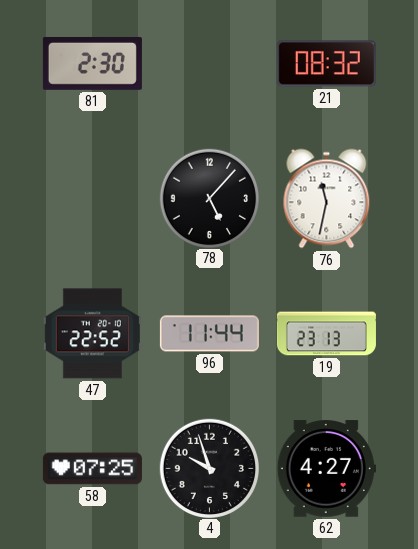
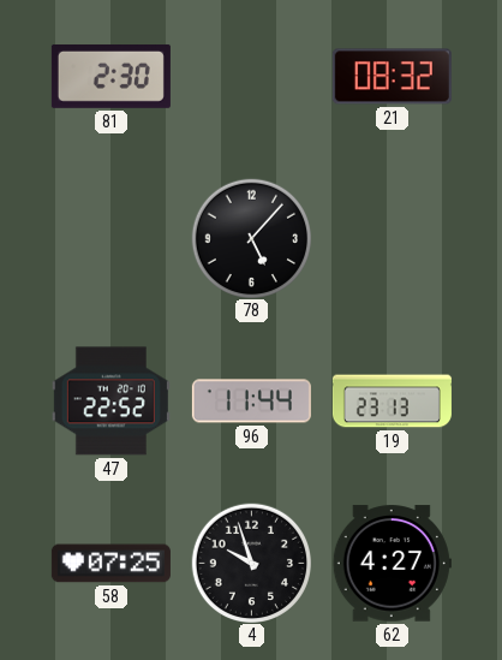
76: 11:32 -> none
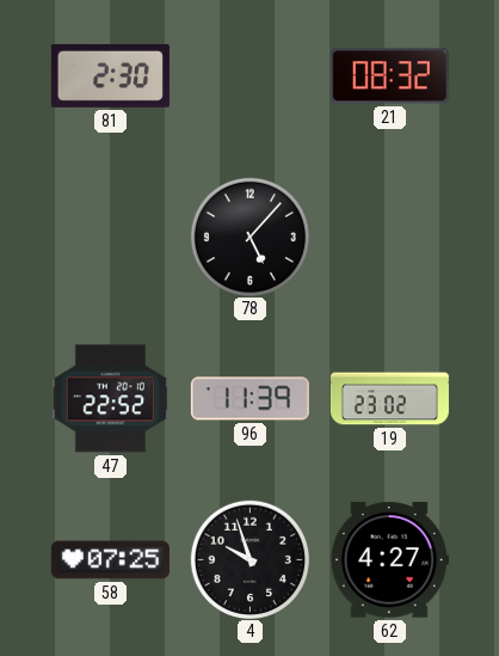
96: 11:44 -> 11:39
19: 23:13 -> 23:02
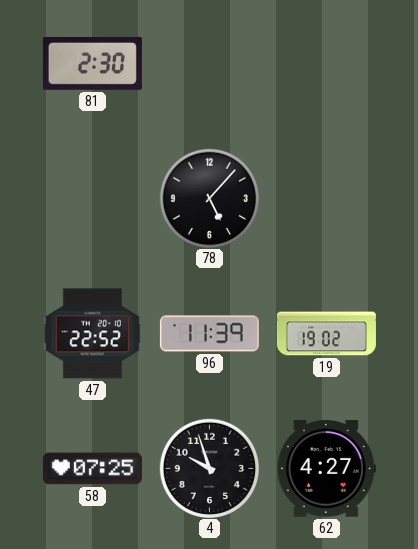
21: 08:32 -> none
19: 23:02 -> 19:02
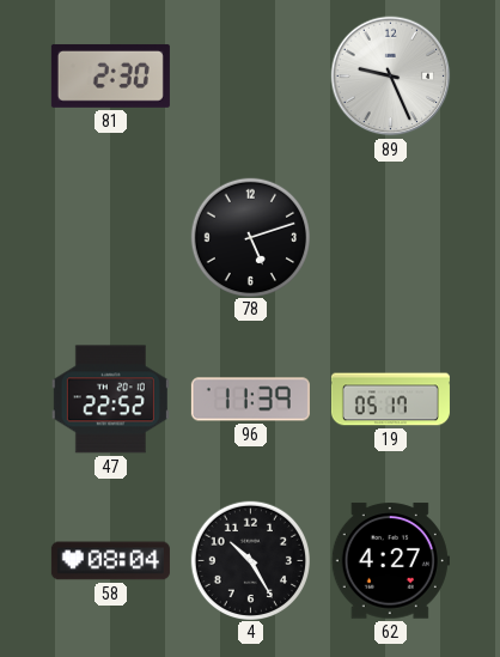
89: none -> 9:26
78: 5:07 -> 5:12
19: 19:02 -> 05:17
58: 07:25 -> 08:04
4: 9:57 -> 10:25
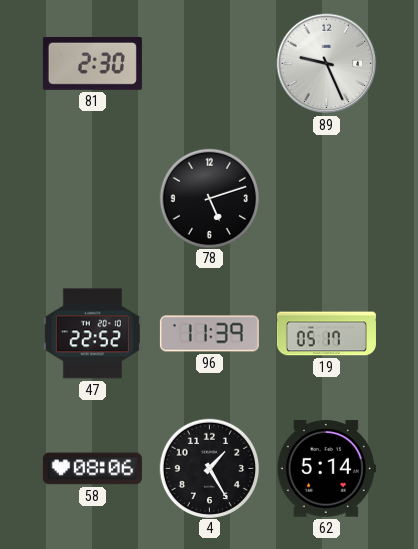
58: 08:04 -> 08:06
4: 10:25 -> 1:25
62: 4:27 -> 5:14
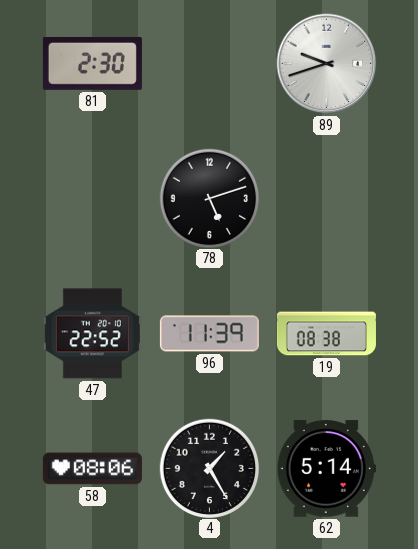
89: 9:26 -> 9:42
19: 05:17 -> 08:38
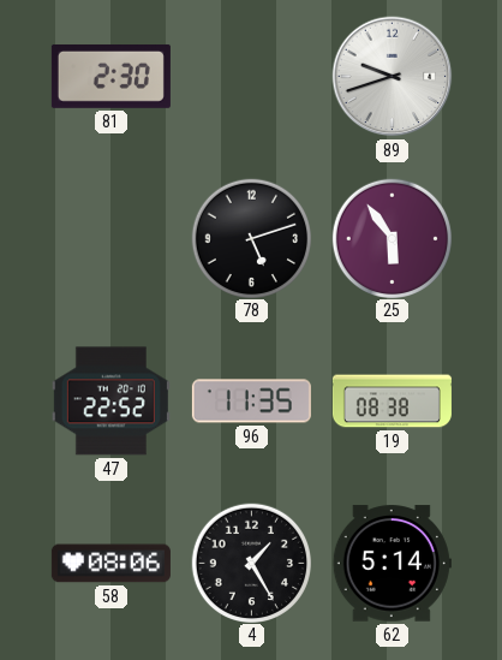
25: none -> 5:54
96: 11:39 -> 11:35
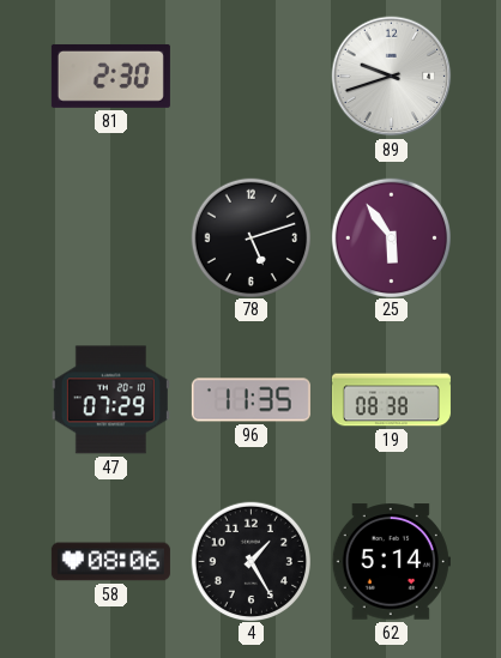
47: 22:52 -> 07:29
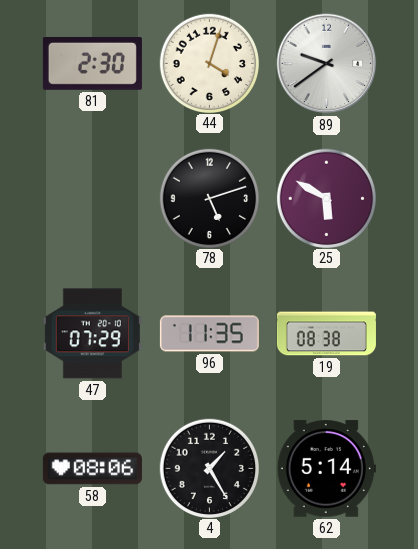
44: none -> 4:03
89: 9:42 -> 9:39
25: 5:54 -> 5:50
